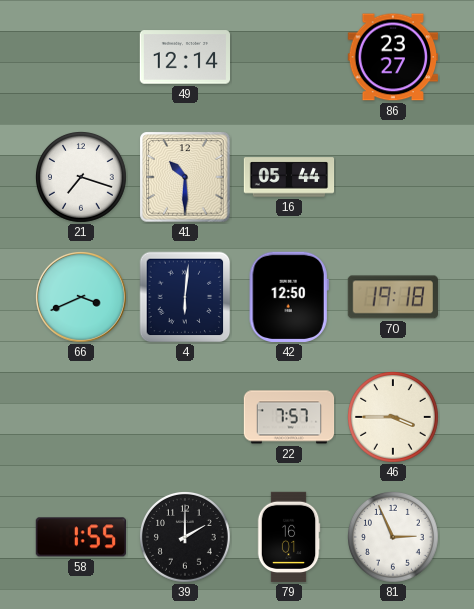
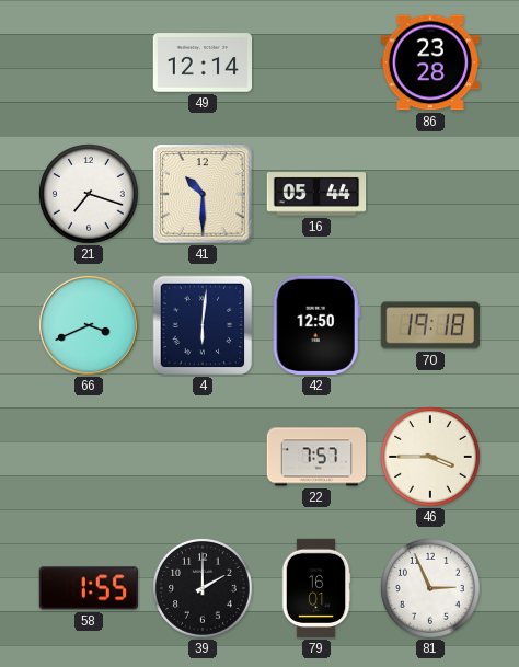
86: 23:27 -> 23:28
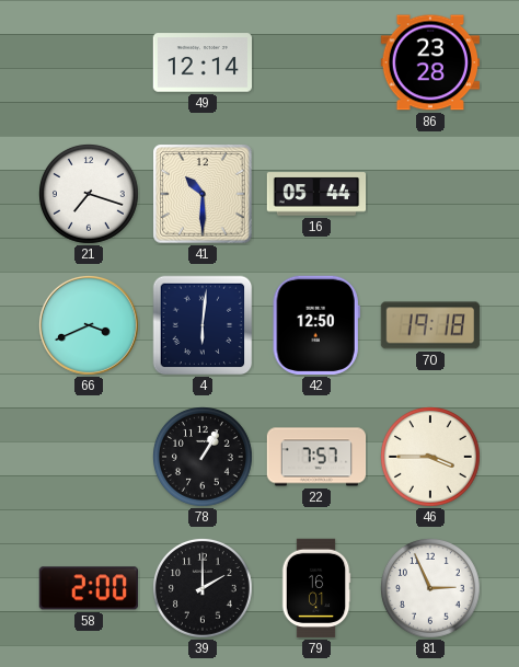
78: none -> 1:05
58: 1:55 -> 2:00
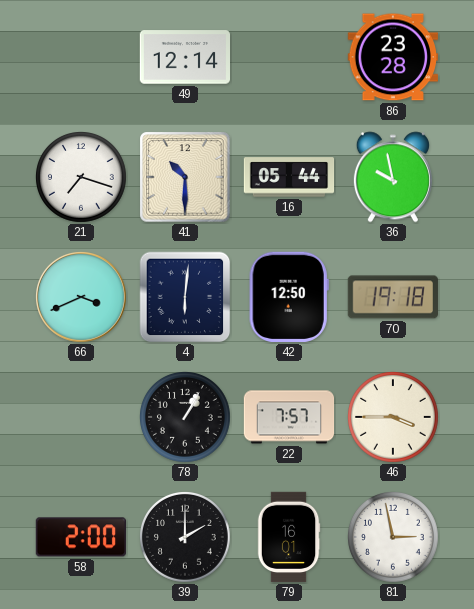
36: none -> 9:58
81: 2:56 -> 2:58
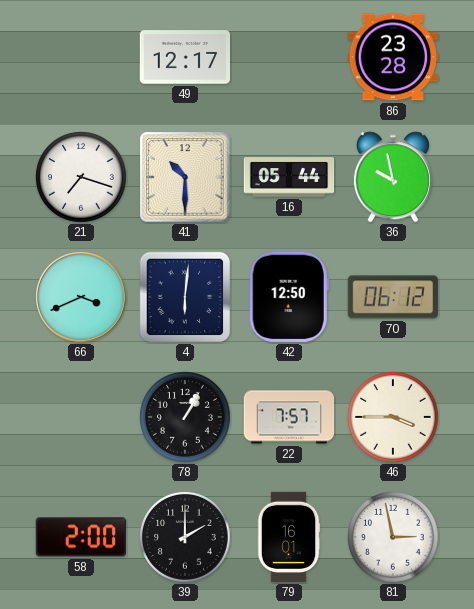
49: 12:14 -> 12:17
70: 19:18 -> 06:12
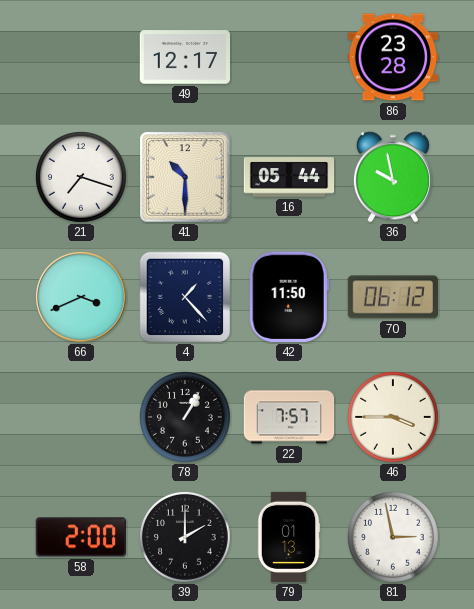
4: 6:01 -> 1:23
42: 12:50 -> 11:50
79: 16:01 -> 01:13
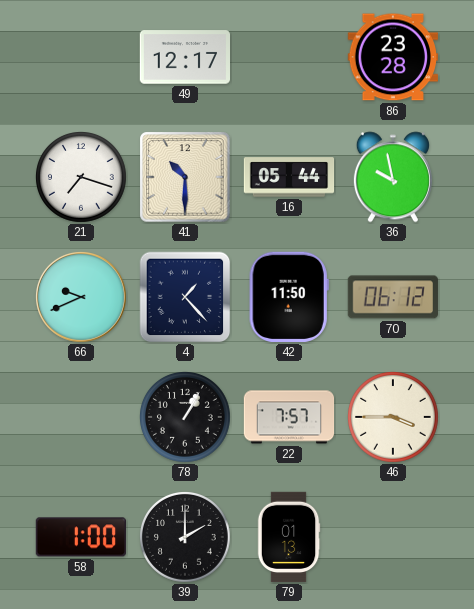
66: 3:41 -> 9:41
58: 2:00 -> 1:00
81: 2:58 -> none
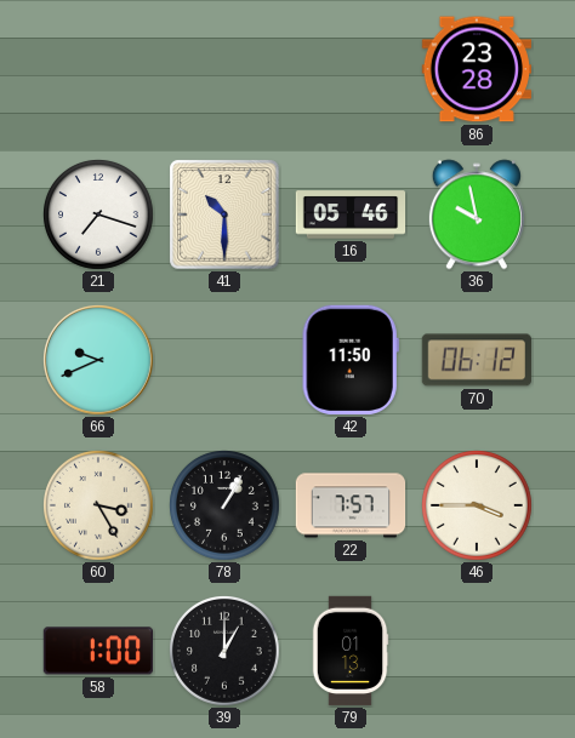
49: 12:17 -> none
16: 05:44 -> 05:46
4: 1:23 -> none
60: none -> 3:25
39: 2:00 -> 1:00
